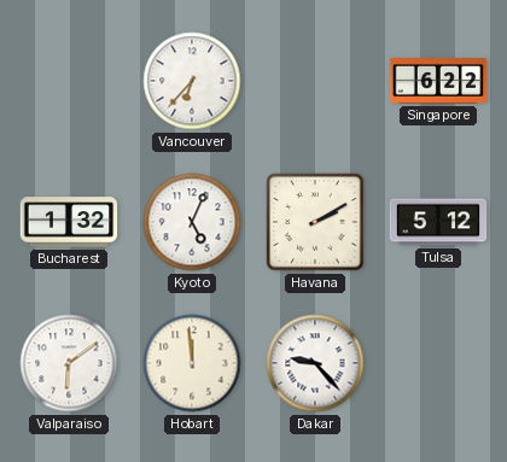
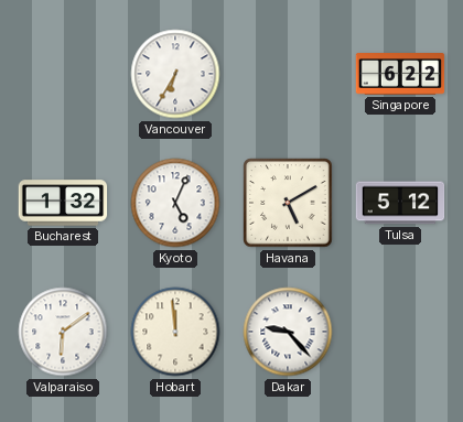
Vancouver: 6:37 -> 6:35
Havana: 2:10 -> 5:10
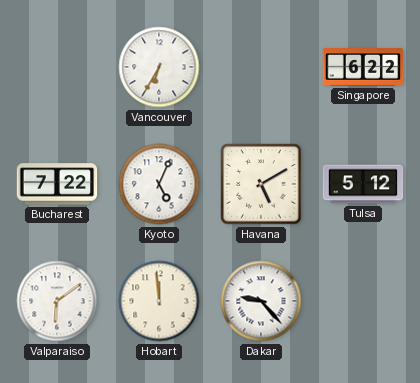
Bucharest: 1:32 -> 7:22
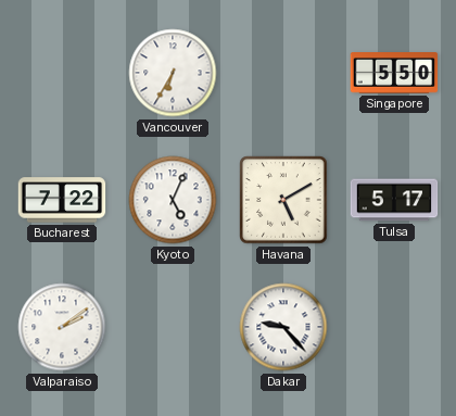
Singapore: 6:22 -> 5:50
Tulsa: 5:12 -> 5:17
Valparaiso: 6:09 -> 2:09
Hobart: 11:59 -> none
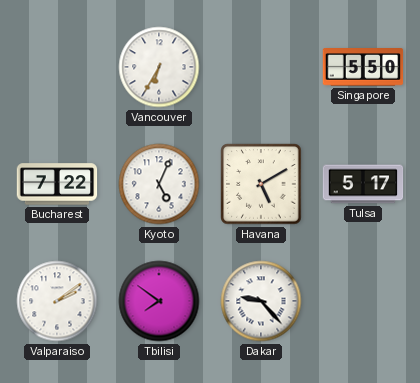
Tbilisi: none -> 7:51
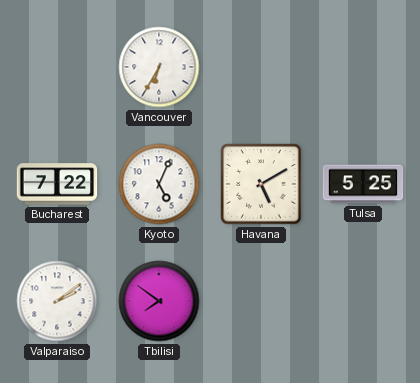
Singapore: 5:50 -> none
Tulsa: 5:17 -> 5:25
Dakar: 9:23 -> none
